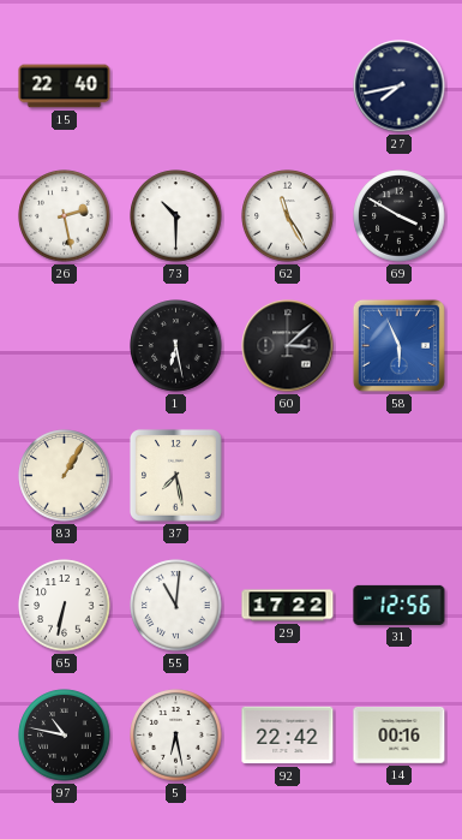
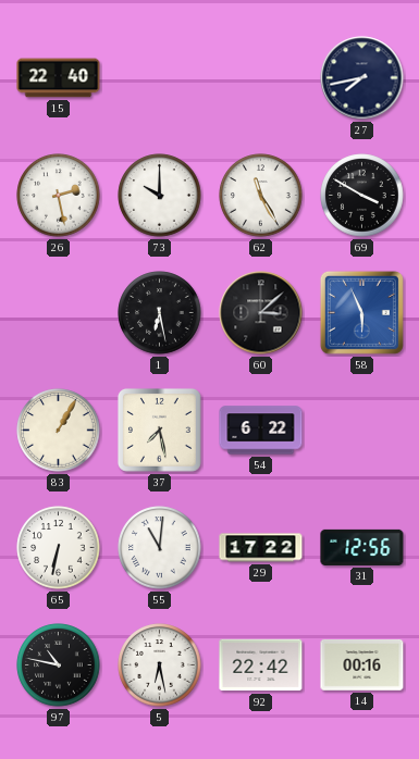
73: 10:30 -> 10:00
54: none -> 6:22
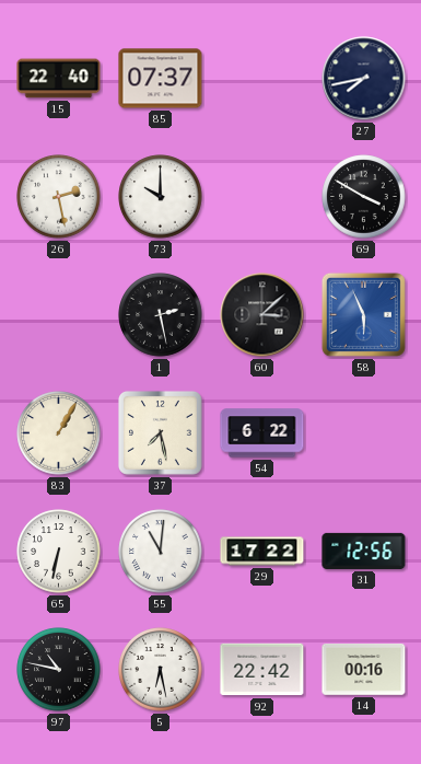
85: none -> 07:37
62: 11:25 -> none
1: 6:28 -> 2:28
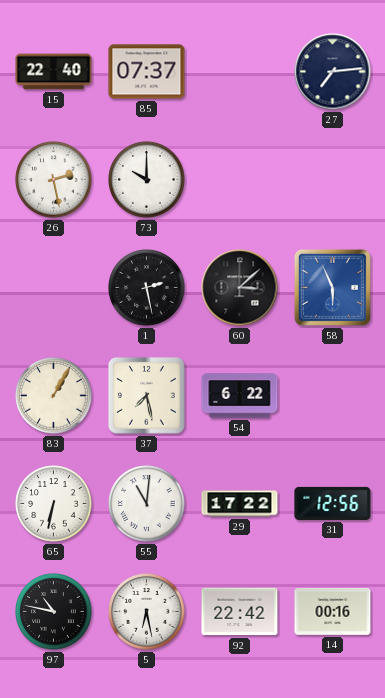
27: 7:43 -> 7:14
69: 3:50 -> none
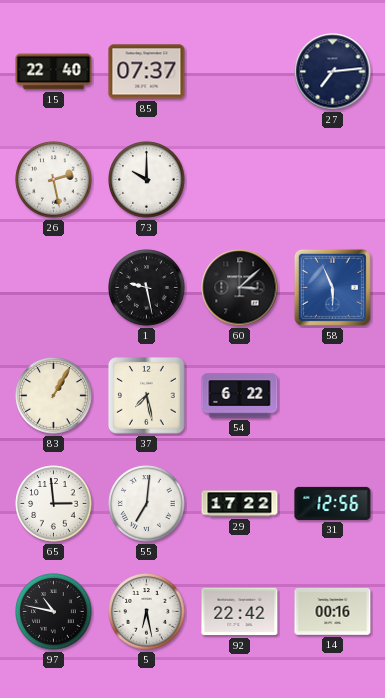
1: 2:28 -> 9:28
65: 6:32 -> 2:59
55: 11:01 -> 7:01
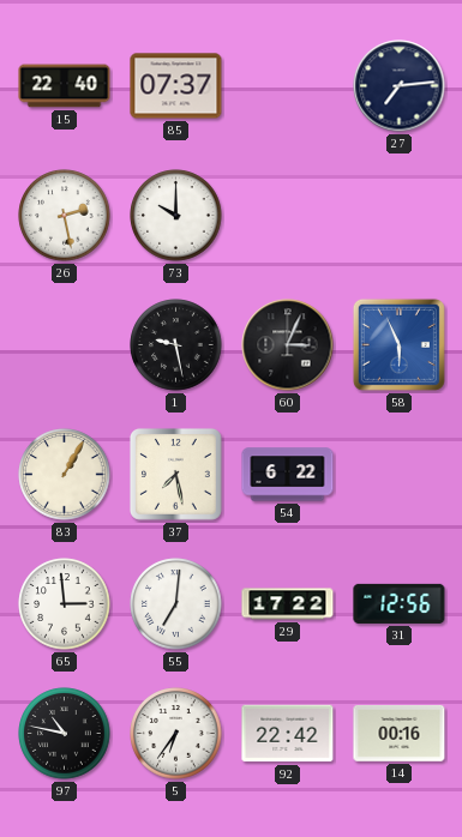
60: 3:08 -> 3:04
5: 6:28 -> 6:36
